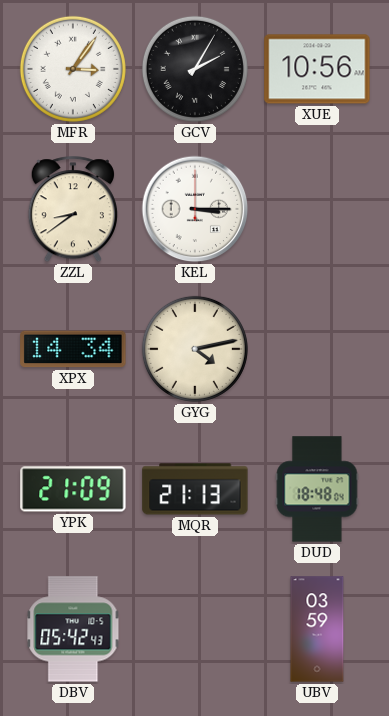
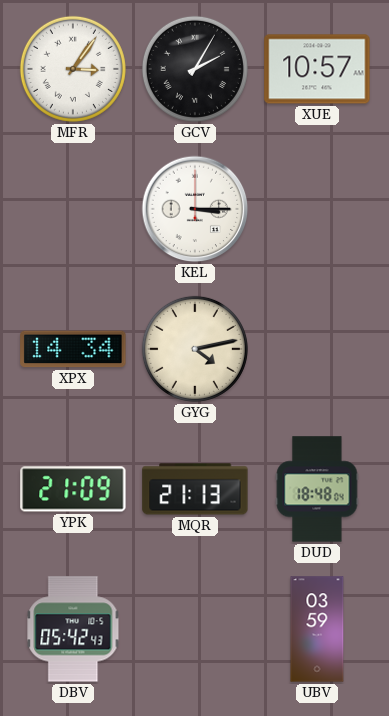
XUE: 10:56 -> 10:57
ZZL: 8:39 -> none
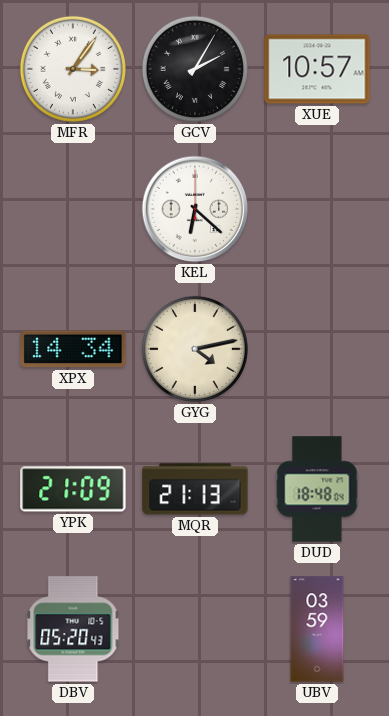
KEL: 3:15 -> 6:22
DBV: 05:42 -> 05:20
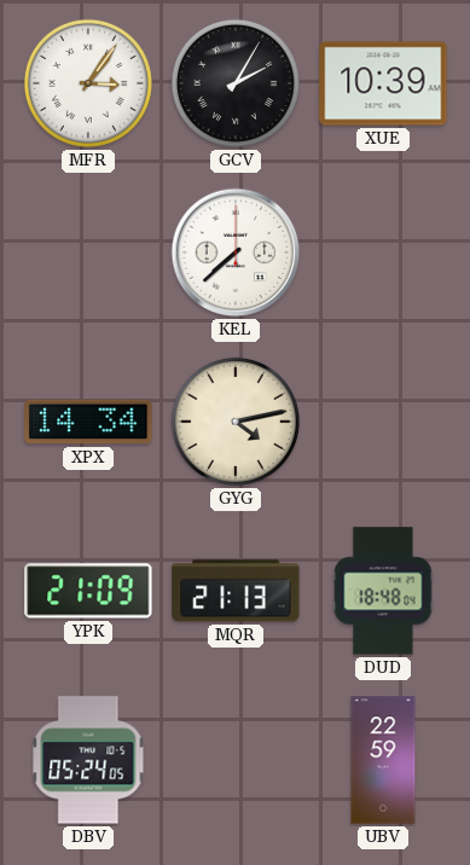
XUE: 10:57 -> 10:39
KEL: 6:22 -> 7:38
DBV: 05:20 -> 05:24
UBV: 03:59 -> 22:59
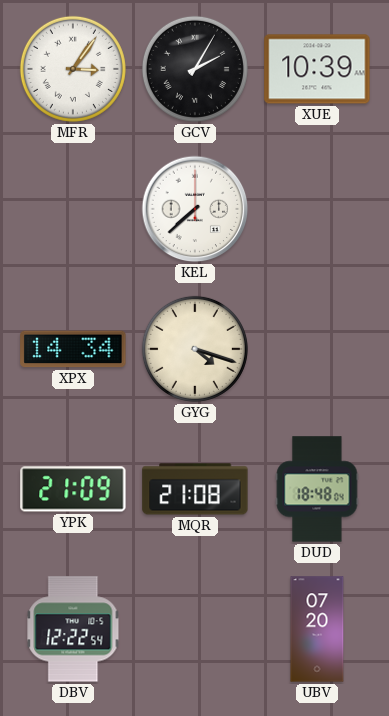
GYG: 4:13 -> 4:18
MQR: 21:13 -> 21:08
DBV: 05:24 -> 12:22
UBV: 22:59 -> 07:20
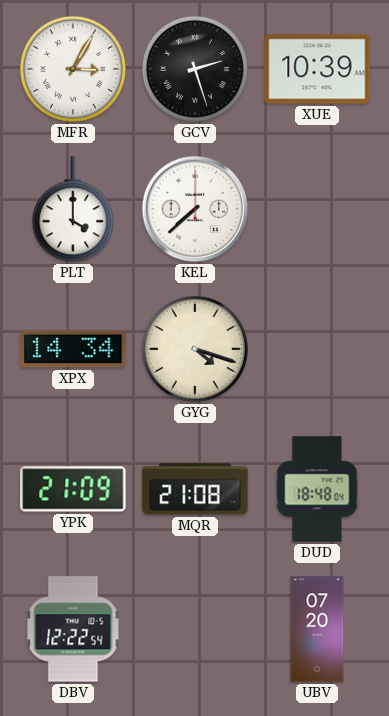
MFR: 3:06 -> 3:05
GCV: 2:05 -> 2:27
PLT: none -> 4:00
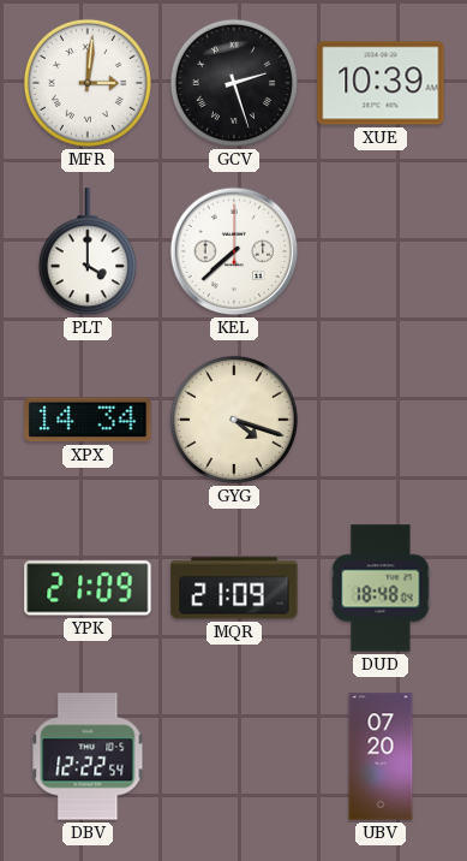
MFR: 3:05 -> 3:01
MQR: 21:08 -> 21:09
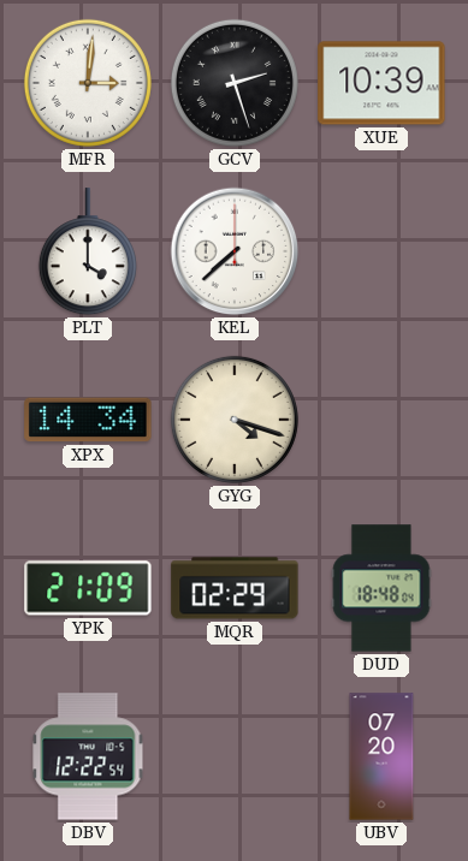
MQR: 21:09 -> 02:29
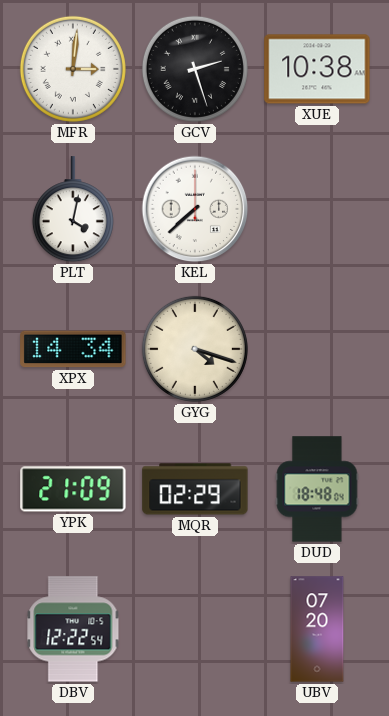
XUE: 10:39 -> 10:38
PLT: 4:00 -> 4:02
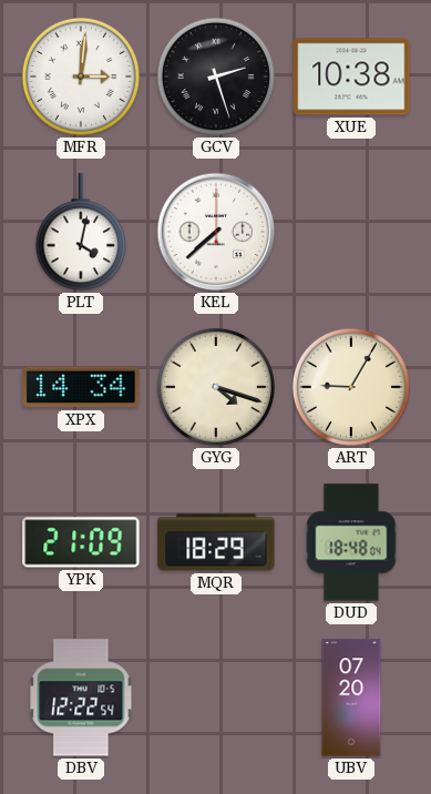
ART: none -> 9:05
MQR: 02:29 -> 18:29
